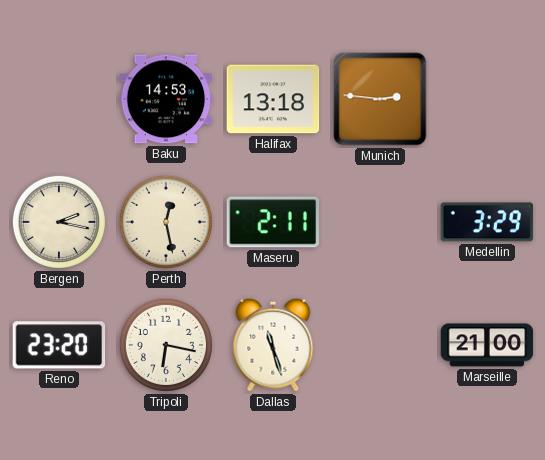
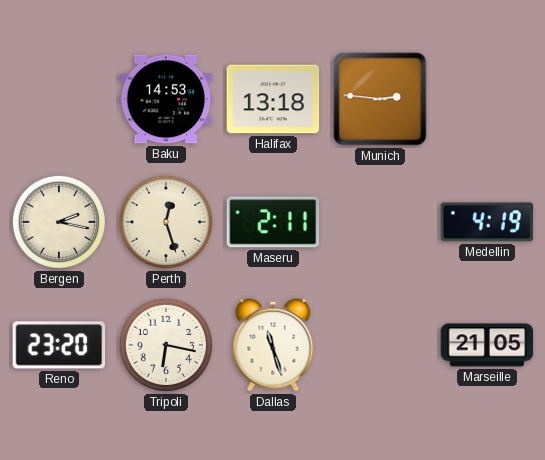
Perth: 12:28 -> 12:27
Medellin: 3:29 -> 4:19
Marseille: 21:00 -> 21:05
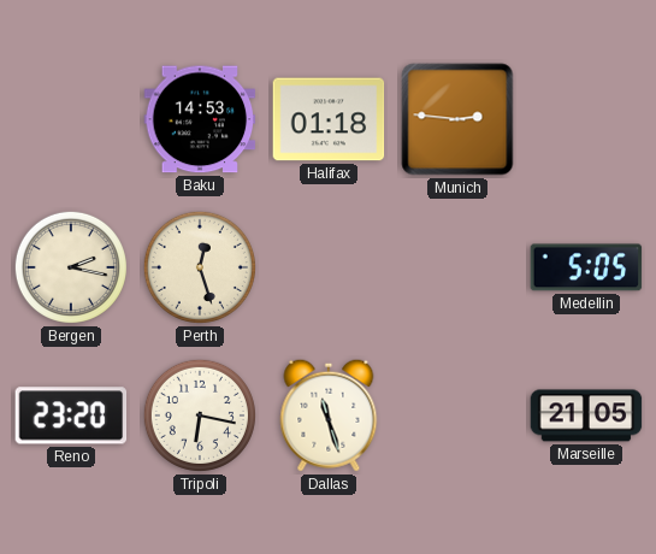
Halifax: 13:18 -> 01:18
Maseru: 2:11 -> none
Medellin: 4:19 -> 5:05
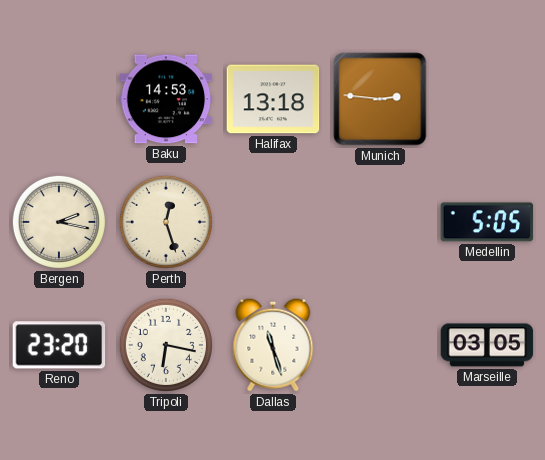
Halifax: 01:18 -> 13:18
Marseille: 21:05 -> 03:05
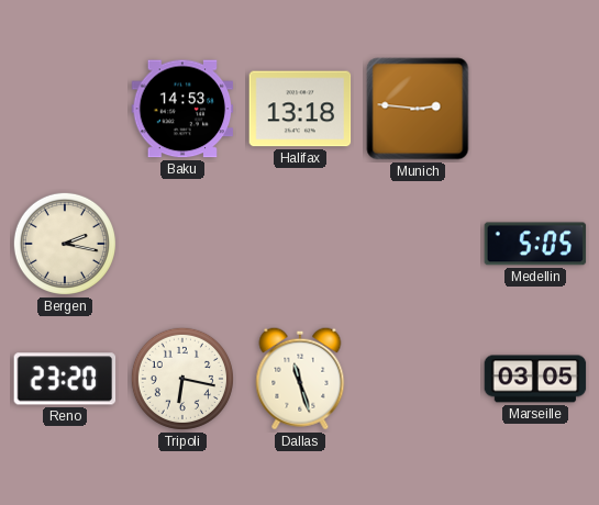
Perth: 12:27 -> none
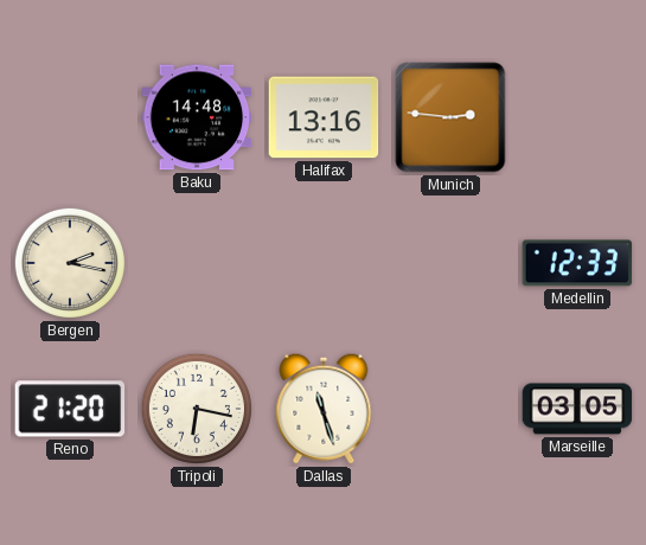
Baku: 14:53 -> 14:48
Halifax: 13:18 -> 13:16
Medellin: 5:05 -> 12:33
Reno: 23:20 -> 21:20
